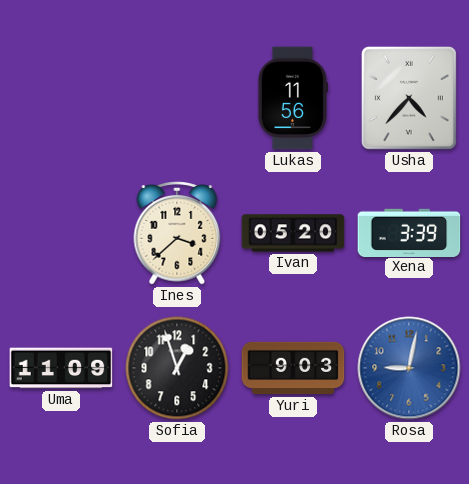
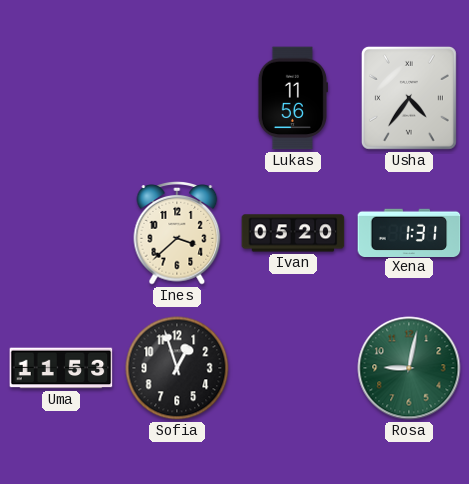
Usha: 4:37 -> 4:36
Xena: 3:39 -> 1:31
Uma: 11:09 -> 11:53
Yuri: 9:03 -> none
Rosa dial: blue -> green
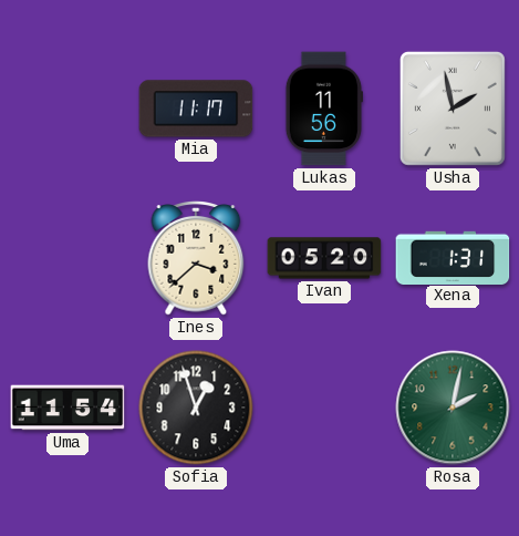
Mia: none -> 11:17
Usha: 4:36 -> 1:58
Uma: 11:53 -> 11:54
Rosa: 9:02 -> 2:02
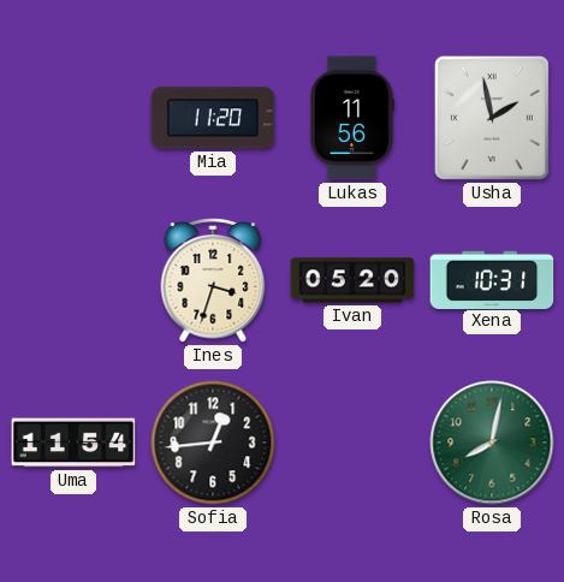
Mia: 11:17 -> 11:20
Ines: 3:38 -> 3:33
Xena: 1:31 -> 10:31
Sofia: 12:57 -> 12:44
Rosa: 2:02 -> 8:02
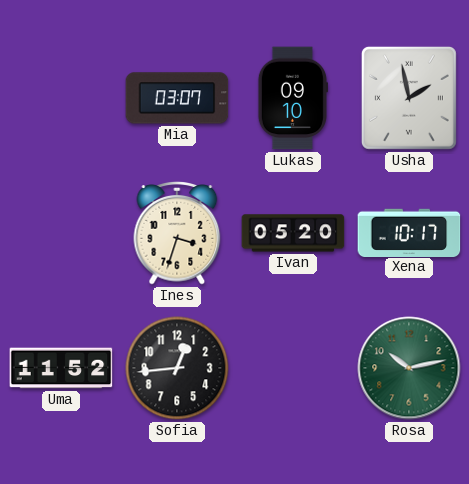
Mia: 11:20 -> 03:07
Lukas: 11:56 -> 09:10
Xena: 10:31 -> 10:17
Uma: 11:54 -> 11:52
Rosa: 8:02 -> 10:13
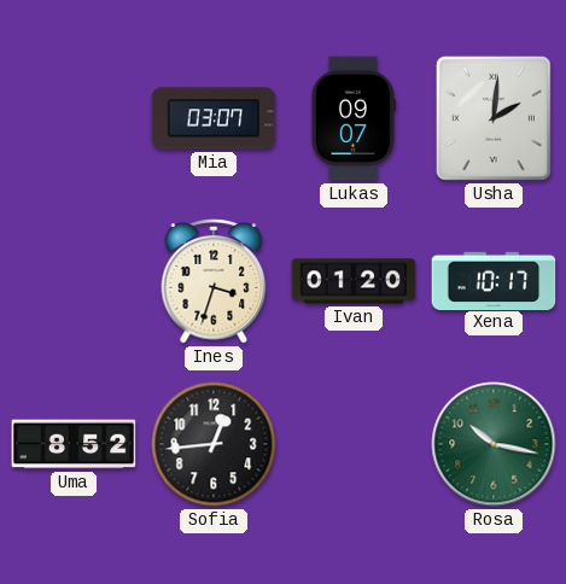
Lukas: 09:10 -> 09:07
Usha: 1:58 -> 2:01
Ivan: 05:20 -> 01:20
Uma: 11:52 -> 8:52
Rosa: 10:13 -> 10:17
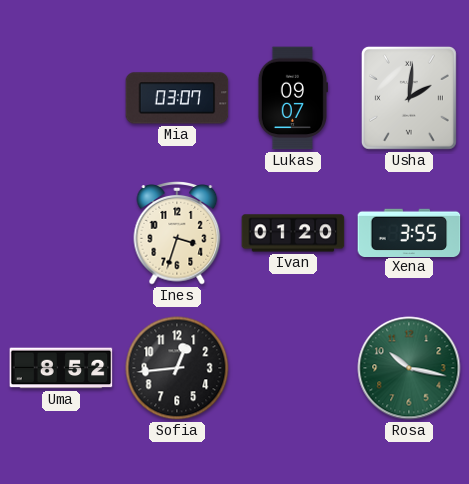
Xena: 10:17 -> 3:55
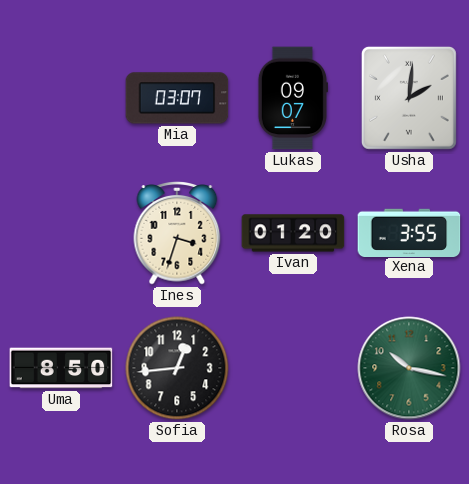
Uma: 8:52 -> 8:50
